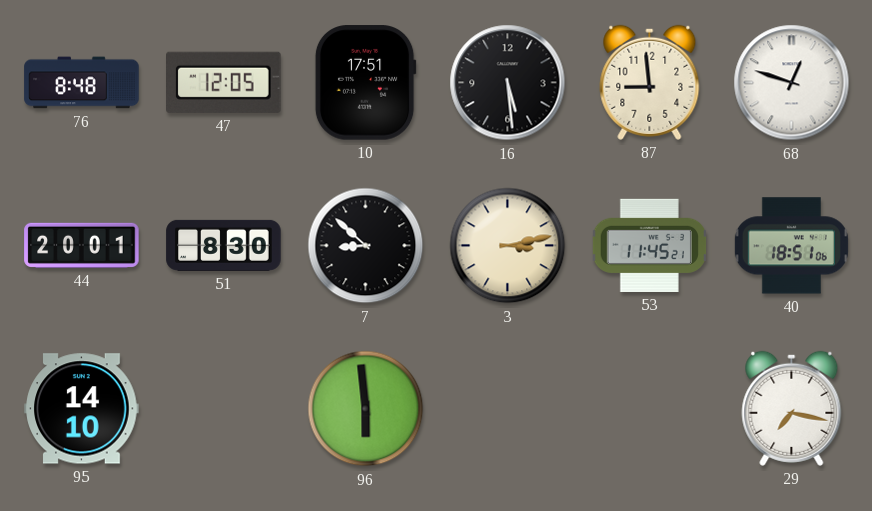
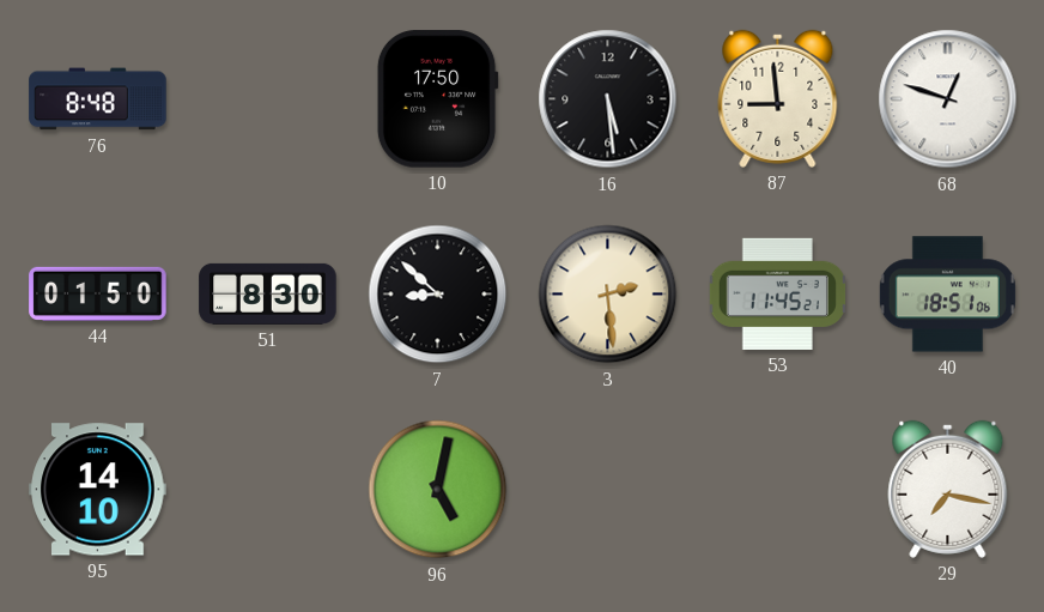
47: 12:05 -> none
10: 17:51 -> 17:50
44: 20:01 -> 01:50
3: 3:13 -> 2:29
96: 5:59 -> 5:02
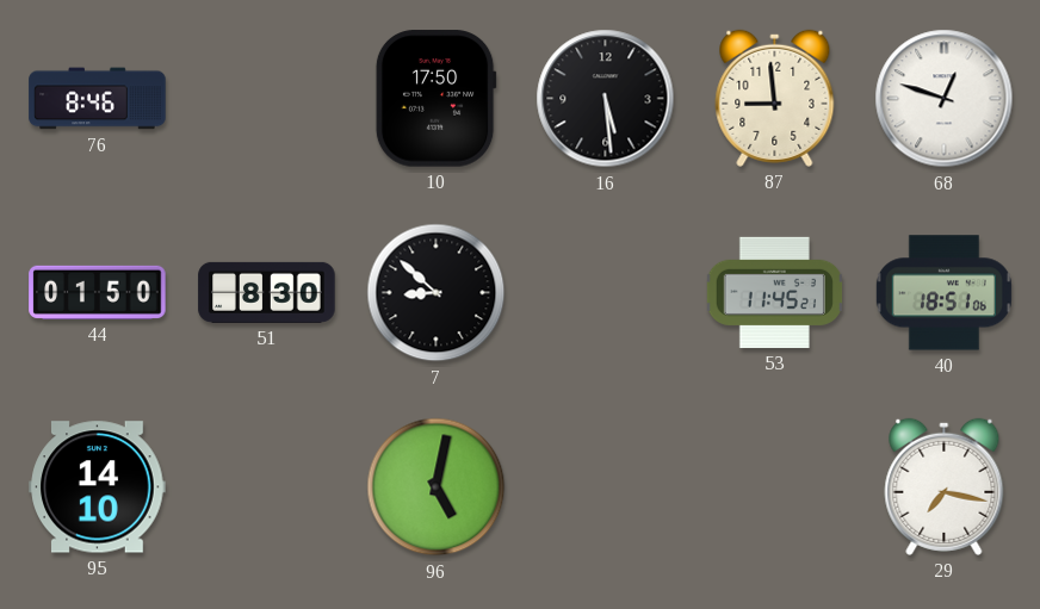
76: 8:48 -> 8:46
3: 2:29 -> none
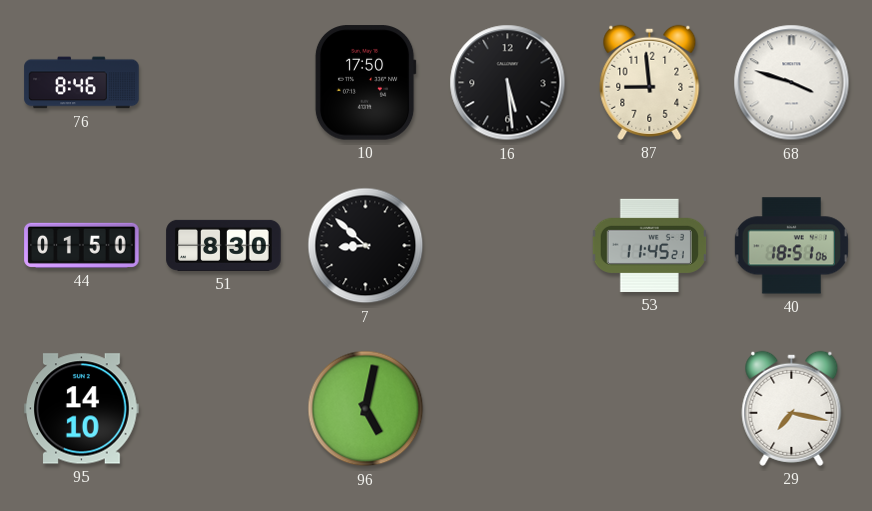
68: 12:48 -> 3:48
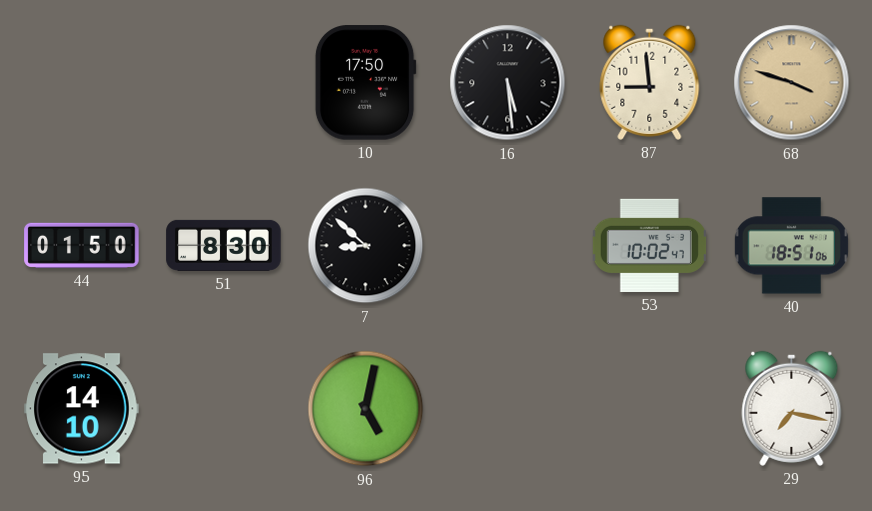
76: 8:46 -> none
68 dial: white -> champagne
53: 11:45 -> 10:02
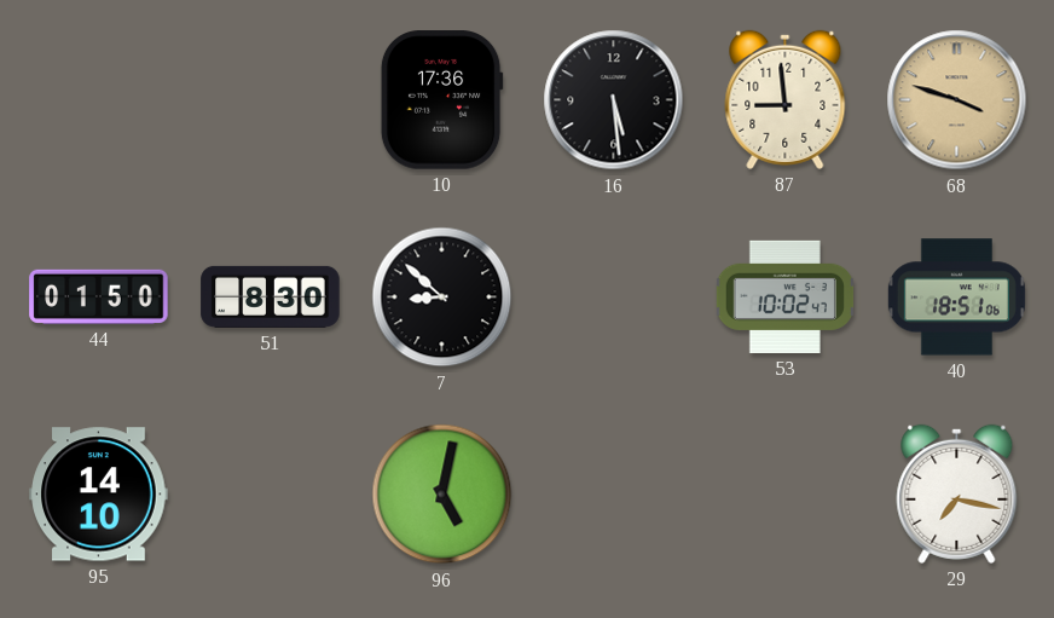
10: 17:50 -> 17:36
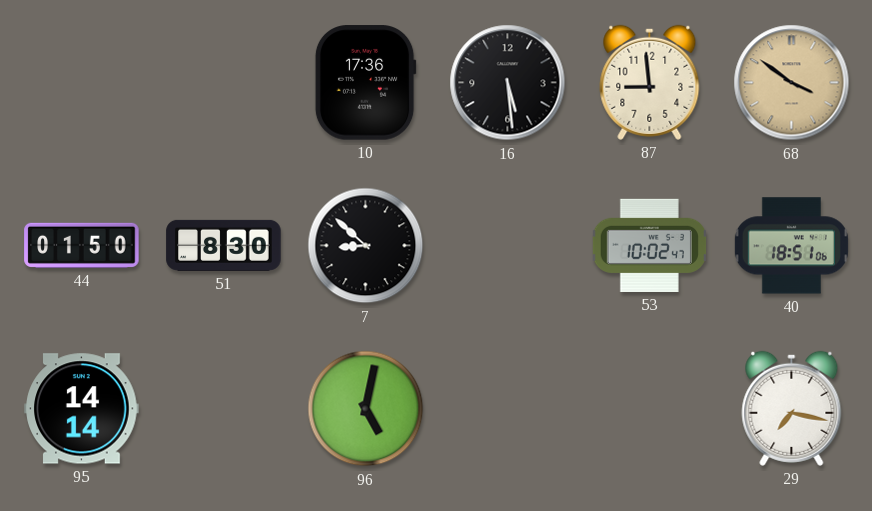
68: 3:48 -> 3:51
95: 14:10 -> 14:14
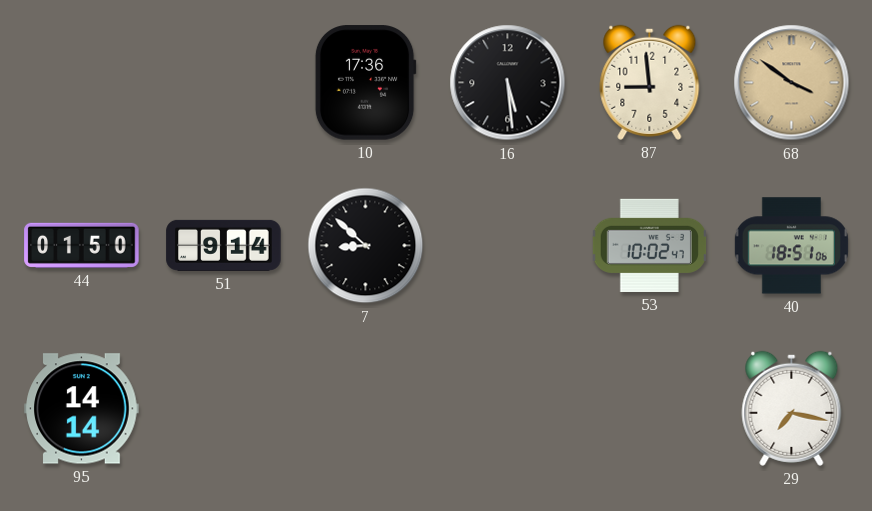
51: 8:30 -> 9:14
96: 5:02 -> none
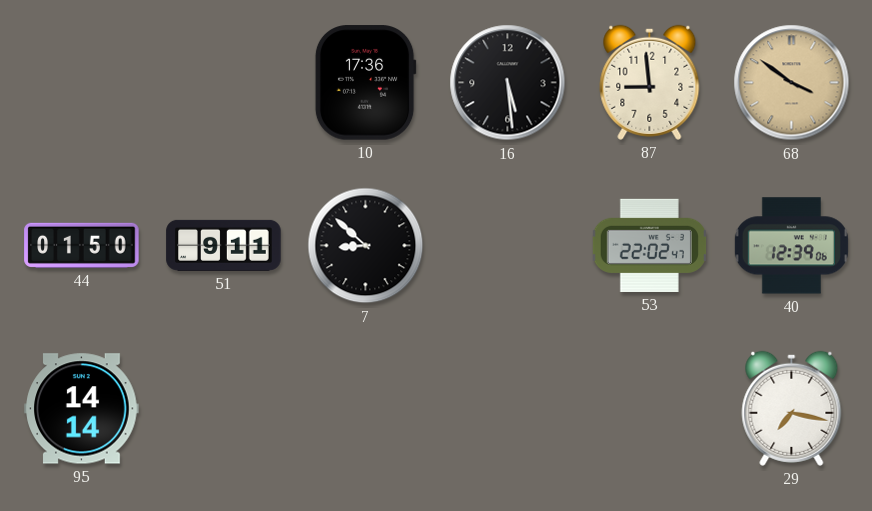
51: 9:14 -> 9:11
53: 10:02 -> 22:02
40: 18:51 -> 12:39
